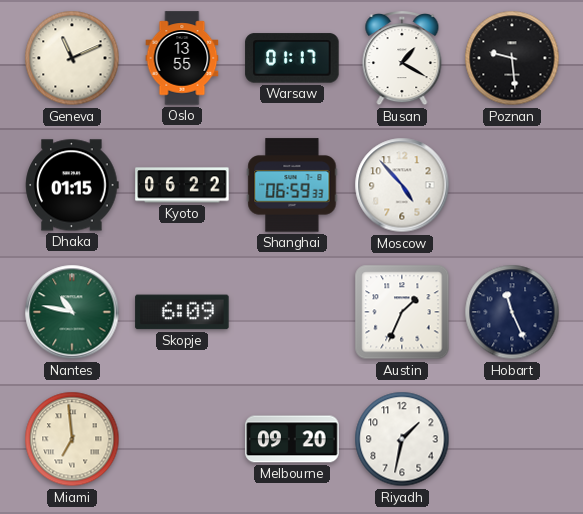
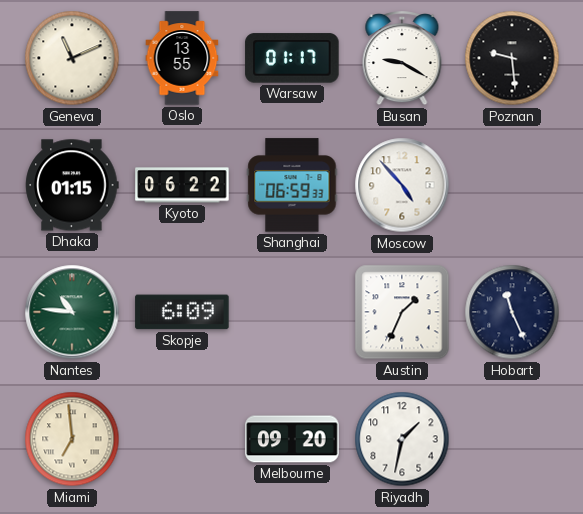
Busan: 1:20 -> 9:20
Nantes: 10:47 -> 10:46
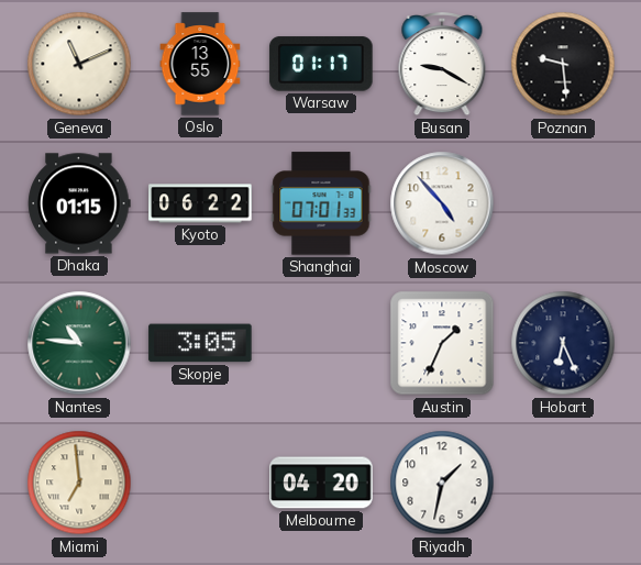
Shanghai: 06:59 -> 07:01
Skopje: 6:09 -> 3:05
Hobart: 11:26 -> 6:26
Melbourne: 09:20 -> 04:20
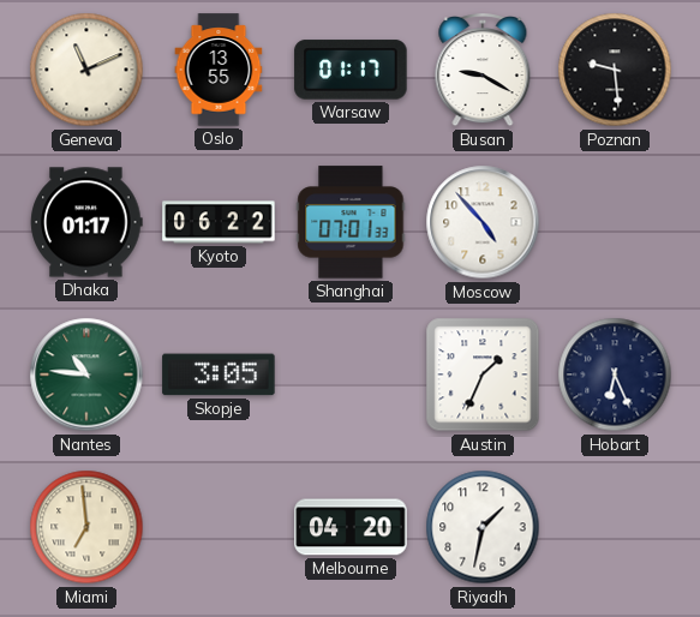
Dhaka: 01:15 -> 01:17
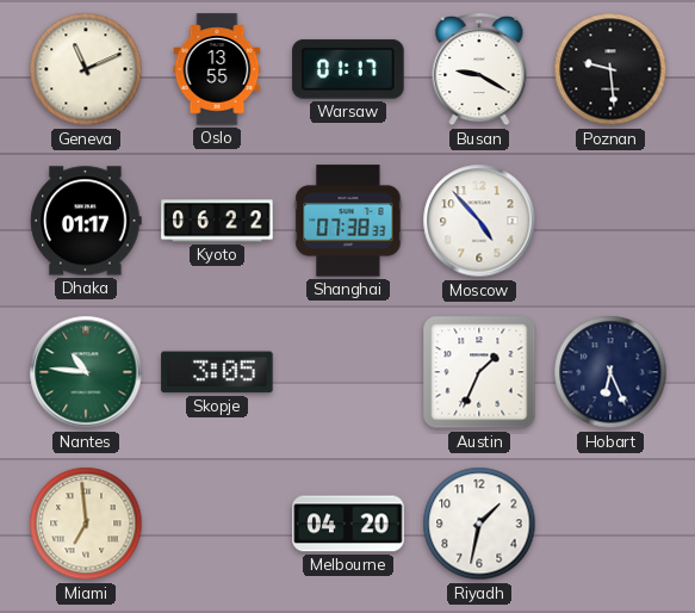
Shanghai: 07:01 -> 07:38
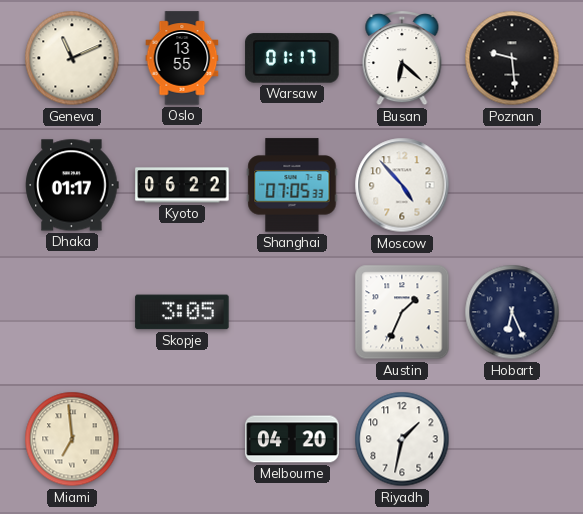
Busan: 9:20 -> 6:22
Shanghai: 07:38 -> 07:05
Nantes: 10:46 -> none
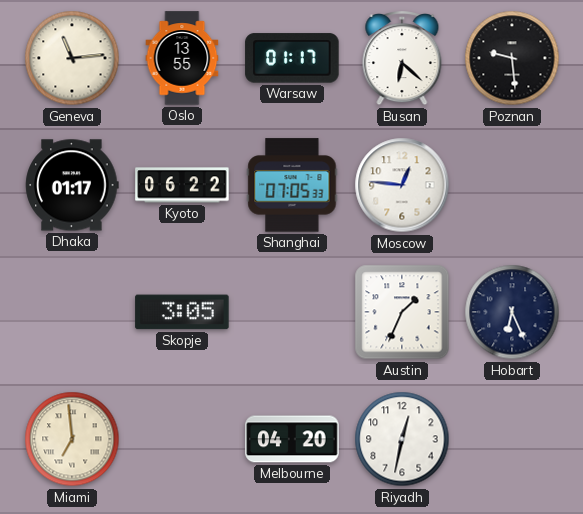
Geneva: 11:11 -> 11:14
Moscow: 4:53 -> 12:46
Riyadh: 1:32 -> 12:32
